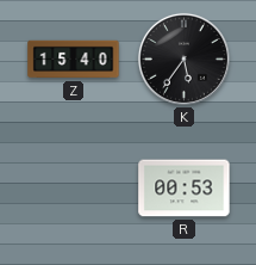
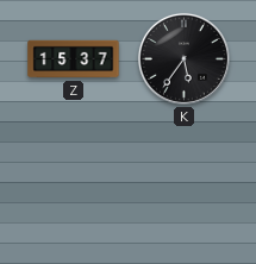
Z: 15:40 -> 15:37
R: 00:53 -> none
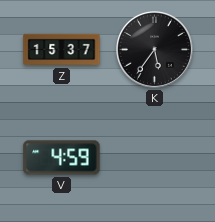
V: none -> 4:59
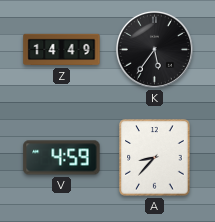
Z: 15:37 -> 14:49
A: none -> 8:37
